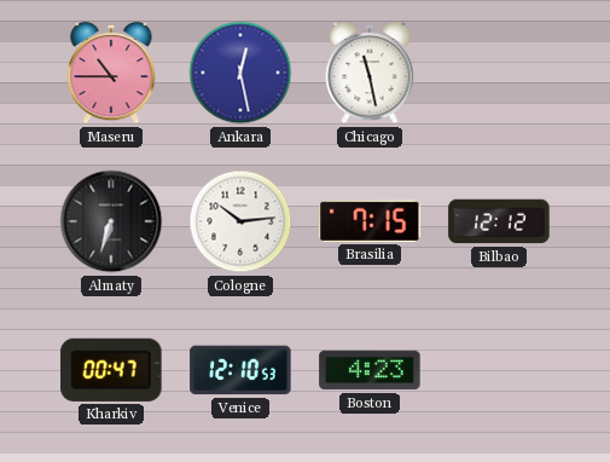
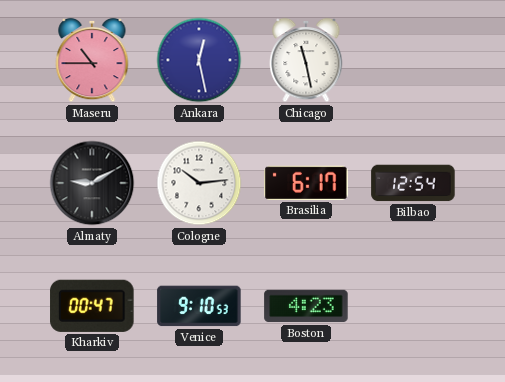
Almaty: 6:33 -> 9:10
Brasilia: 7:15 -> 6:17
Bilbao: 12:12 -> 12:54
Venice: 12:10 -> 9:10
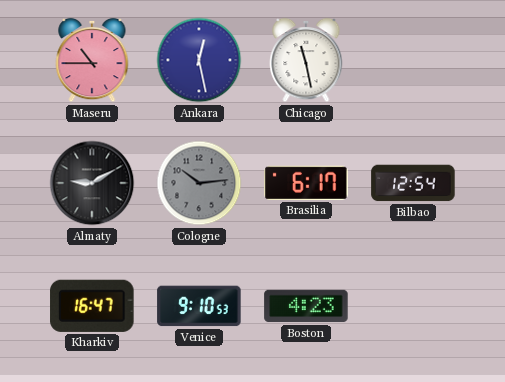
Cologne dial: white -> grey
Kharkiv: 00:47 -> 16:47
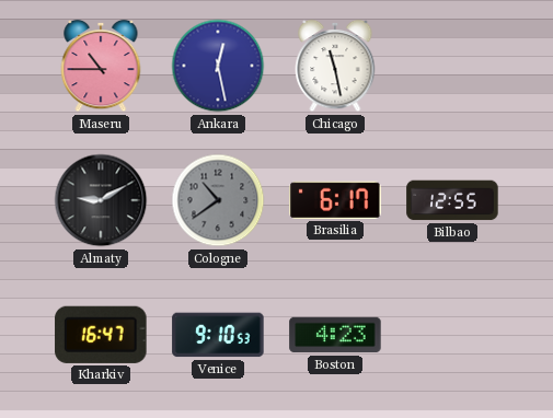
Cologne: 10:14 -> 10:39
Bilbao: 12:54 -> 12:55
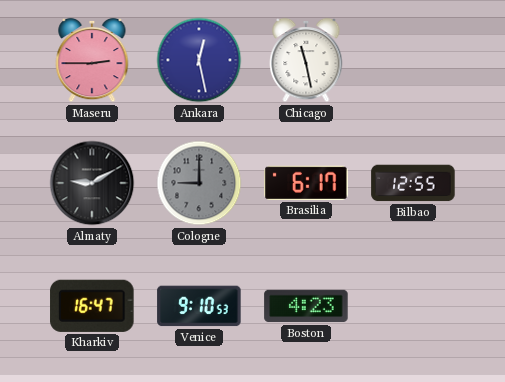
Maseru: 10:45 -> 2:45
Cologne: 10:39 -> 9:00
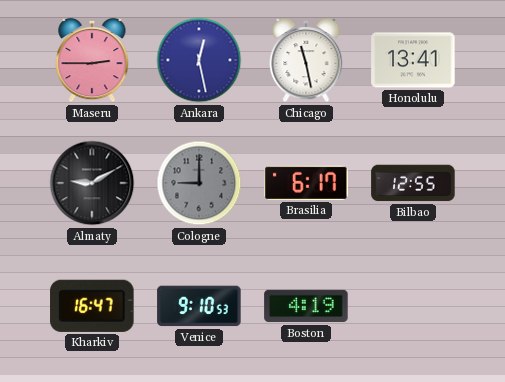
Honolulu: none -> 13:41
Boston: 4:23 -> 4:19
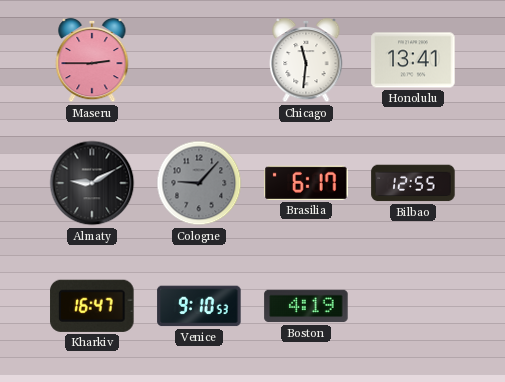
Ankara: 12:28 -> none
Chicago: 11:28 -> 11:31
Cologne: 9:00 -> 9:07
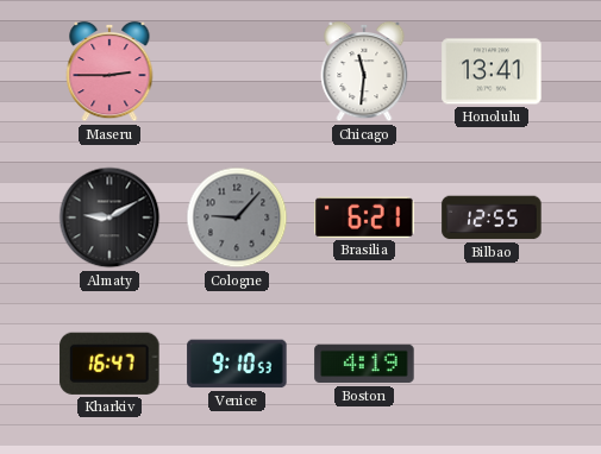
Brasilia: 6:17 -> 6:21
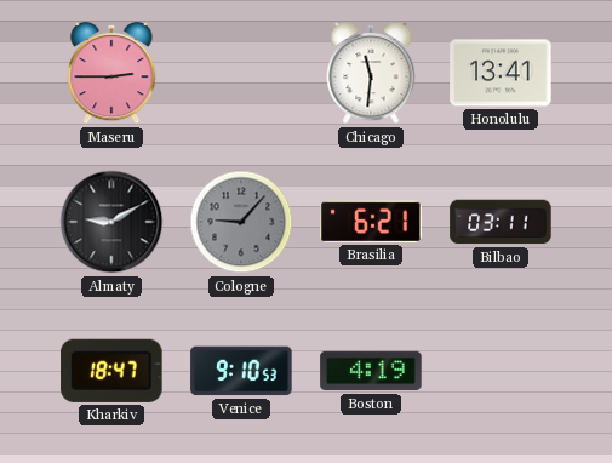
Bilbao: 12:55 -> 03:11
Kharkiv: 16:47 -> 18:47
